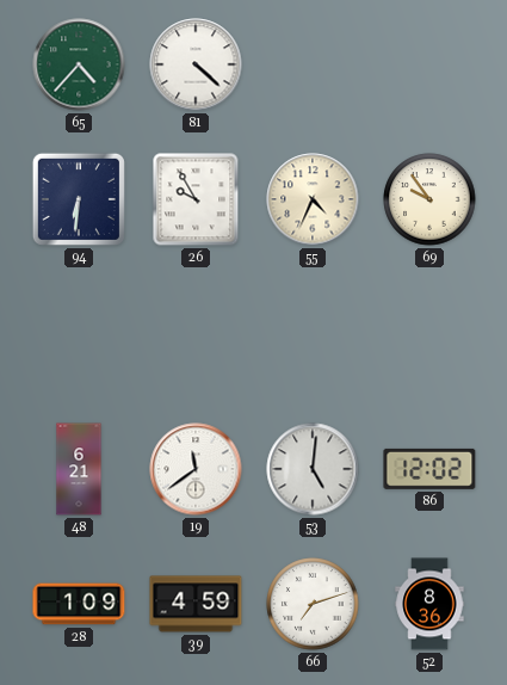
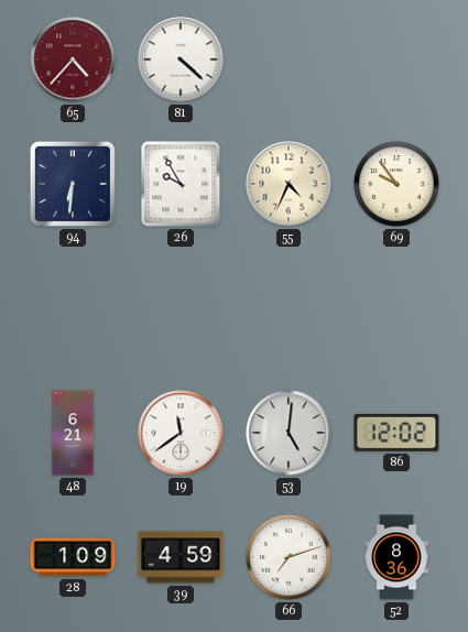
65 dial: green -> burgundy
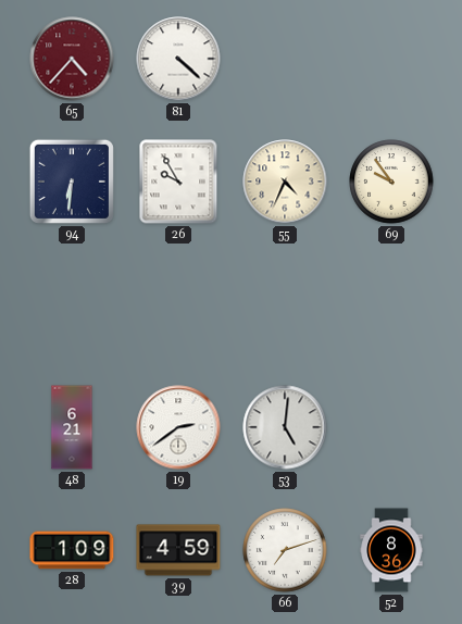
19: 11:39 -> 2:39
86: 12:02 -> none
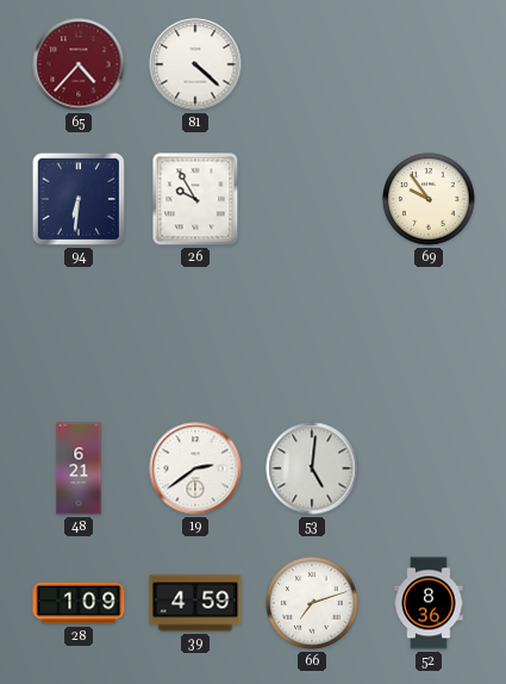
55: 4:34 -> none
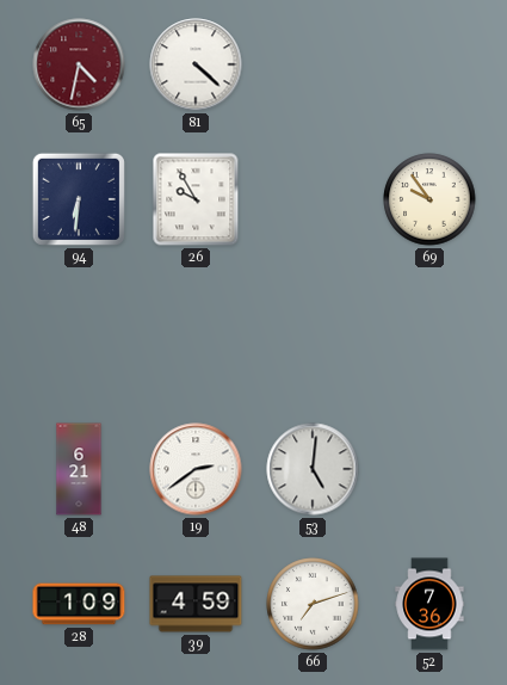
65: 4:37 -> 4:32
52: 8:36 -> 7:36
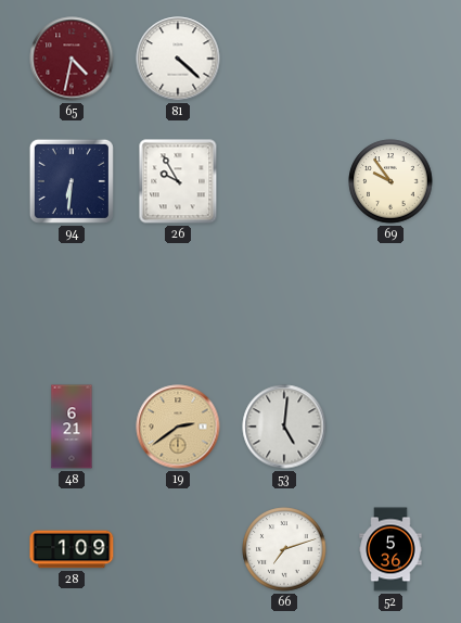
19 dial: white -> champagne
39: 4:59 -> none
52: 7:36 -> 5:36
